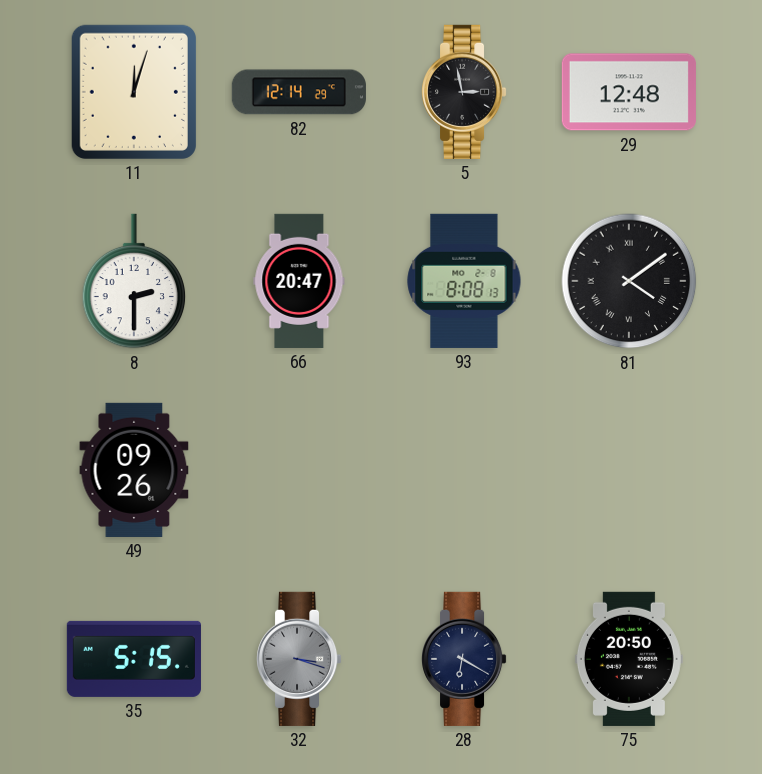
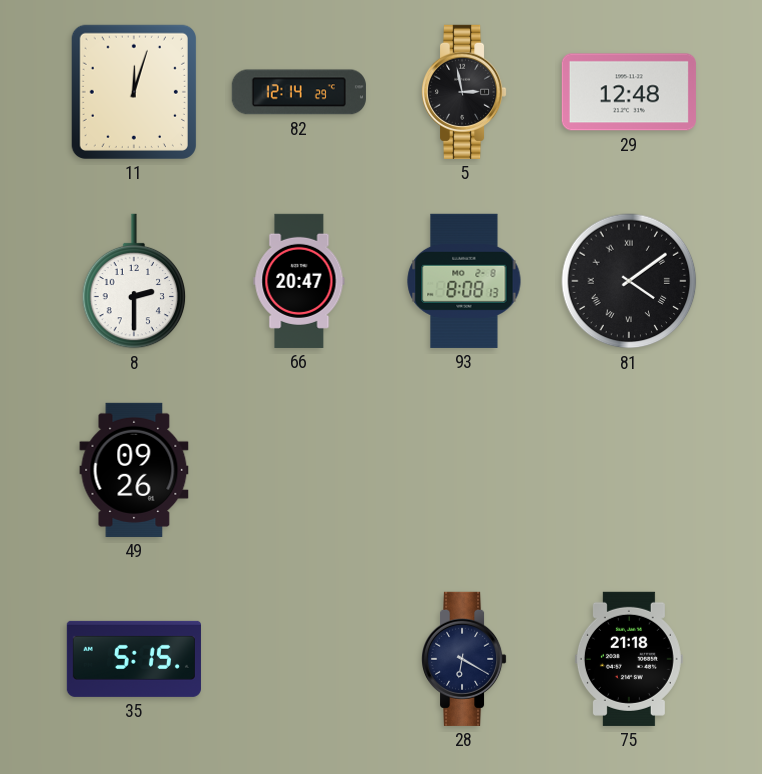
32: 3:18 -> none
75: 20:50 -> 21:18
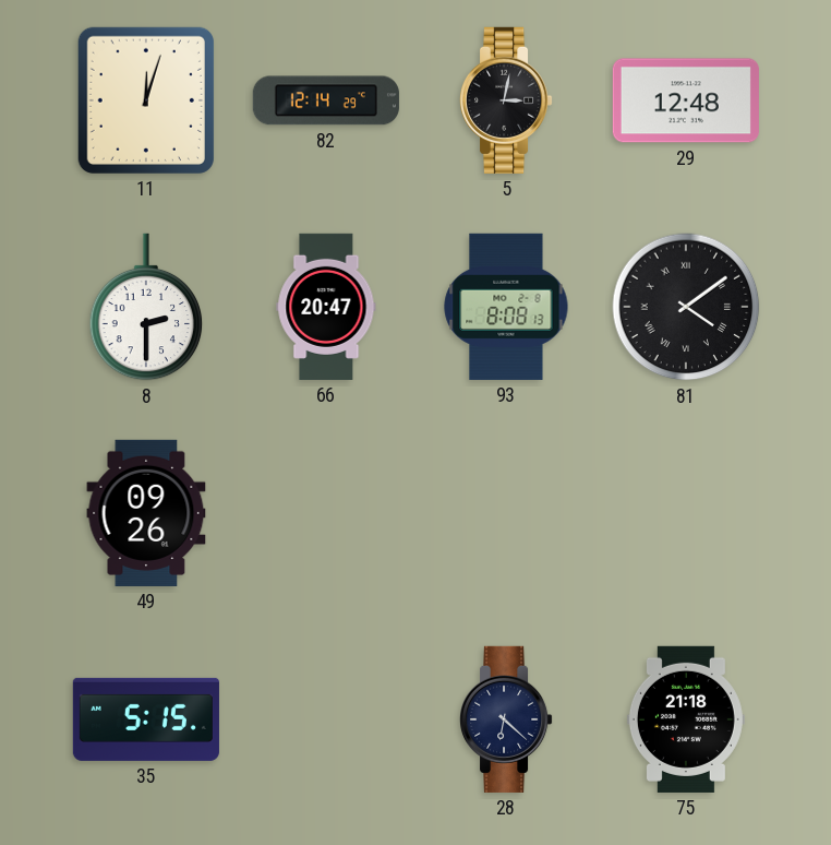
5: 2:58 -> 3:02
28: 6:20 -> 6:22
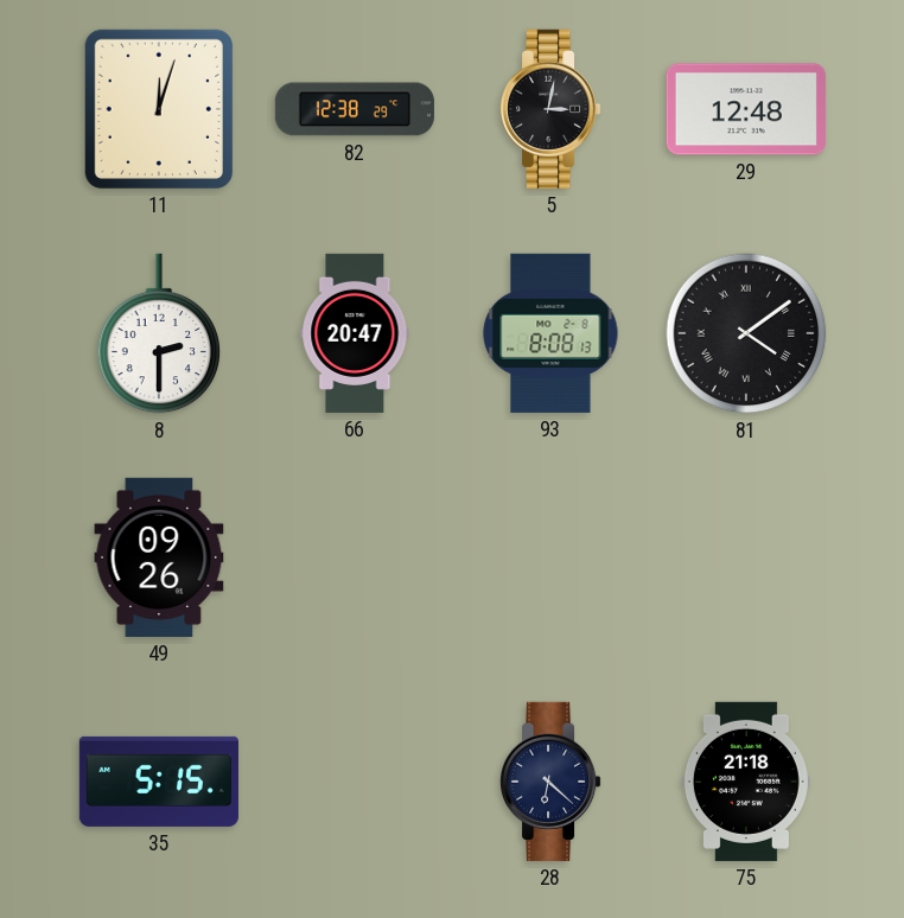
82: 12:14 -> 12:38
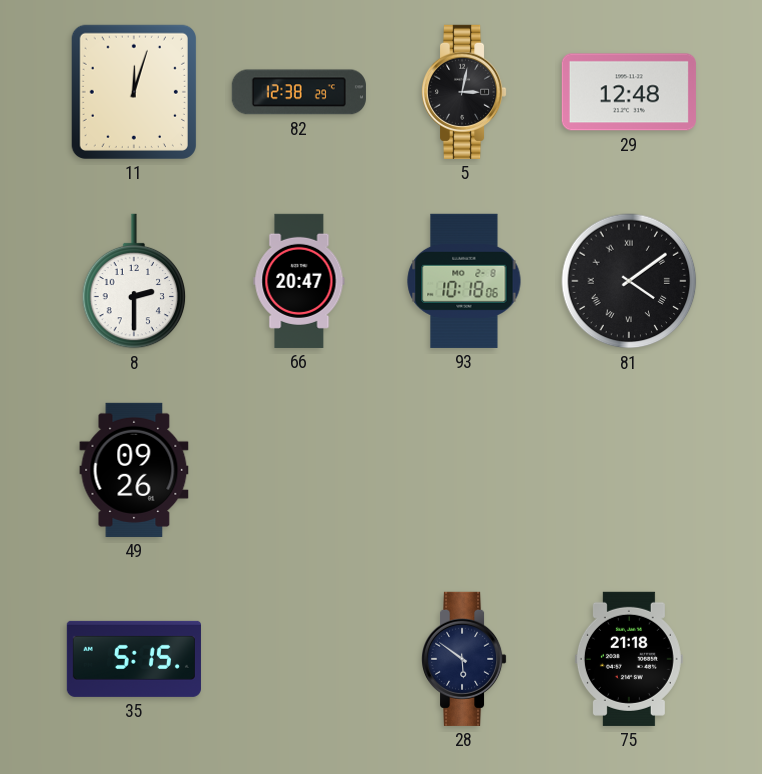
93: 8:08 -> 10:18
28: 6:22 -> 5:51
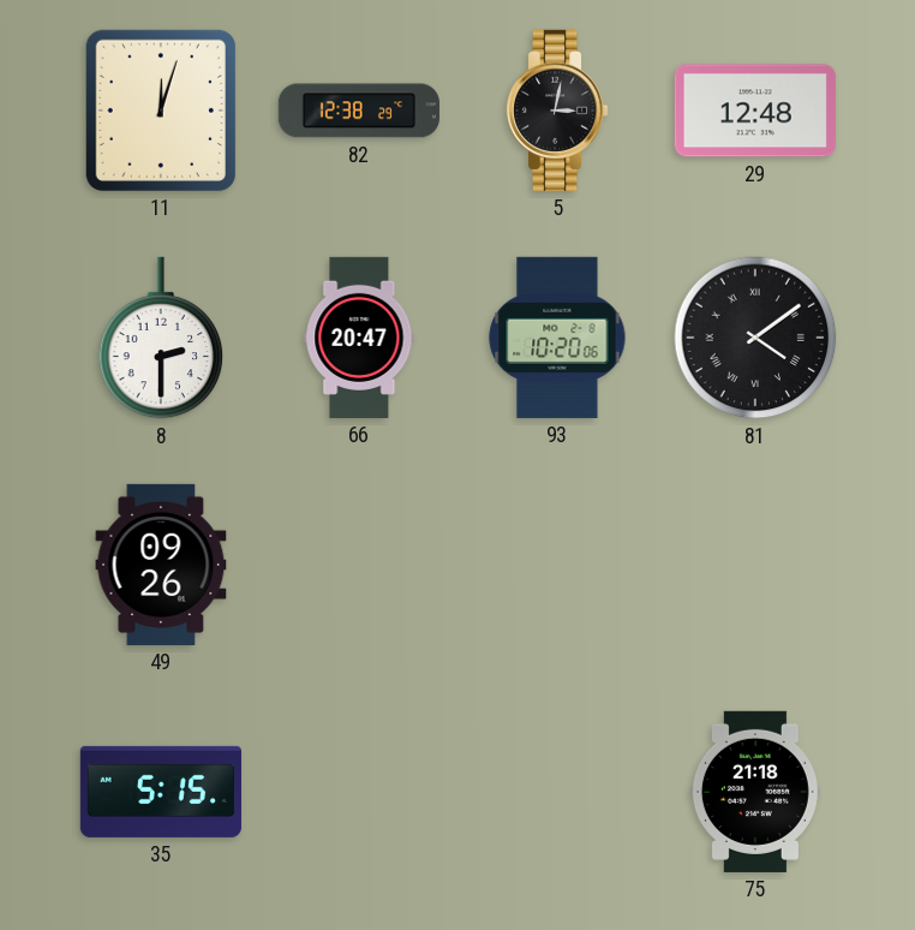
93: 10:18 -> 10:20
28: 5:51 -> none
